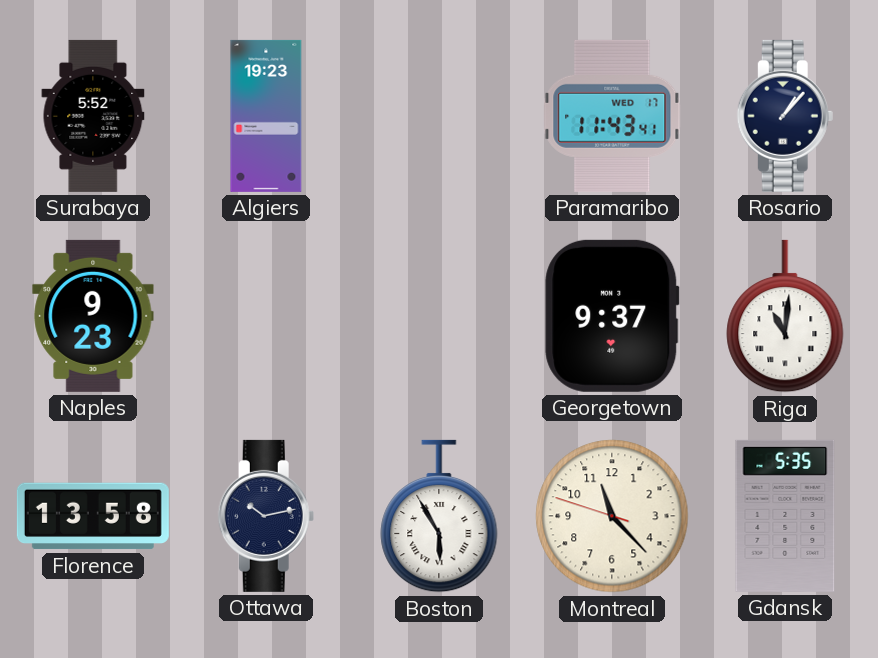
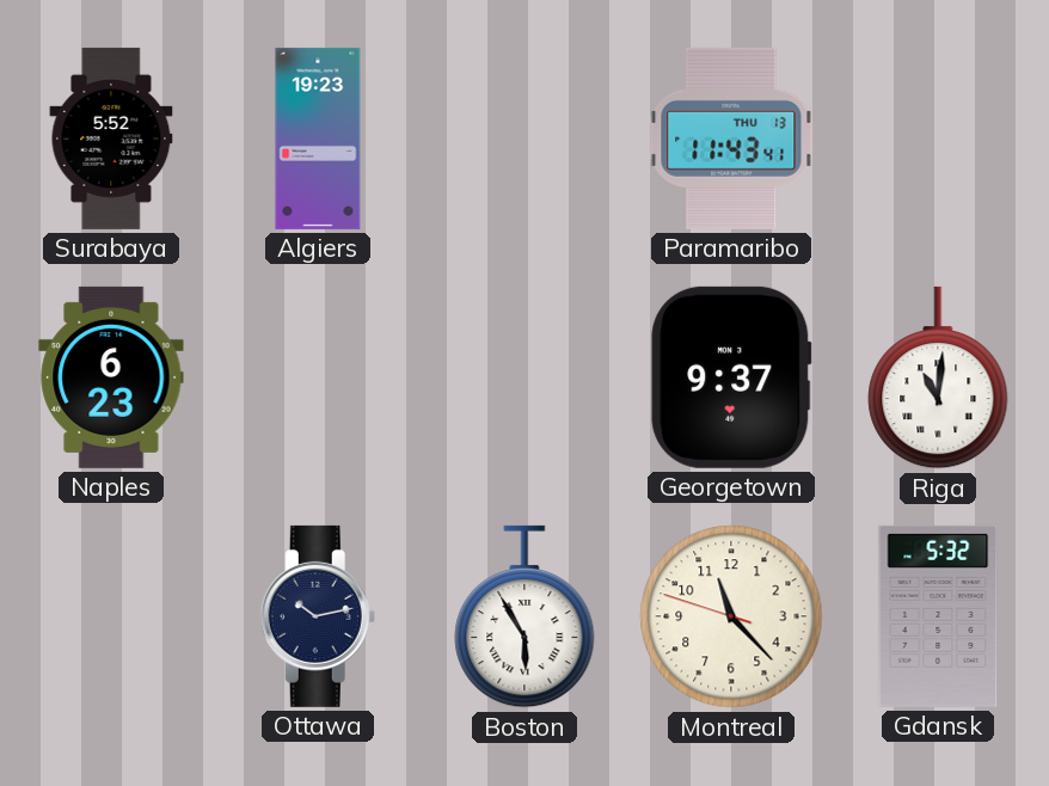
Paramaribo date: WED 17 -> THU 13
Rosario: 1:07 -> none
Naples: 9:23 -> 6:23
Florence: 13:58 -> none
Gdansk: 5:35 -> 5:32
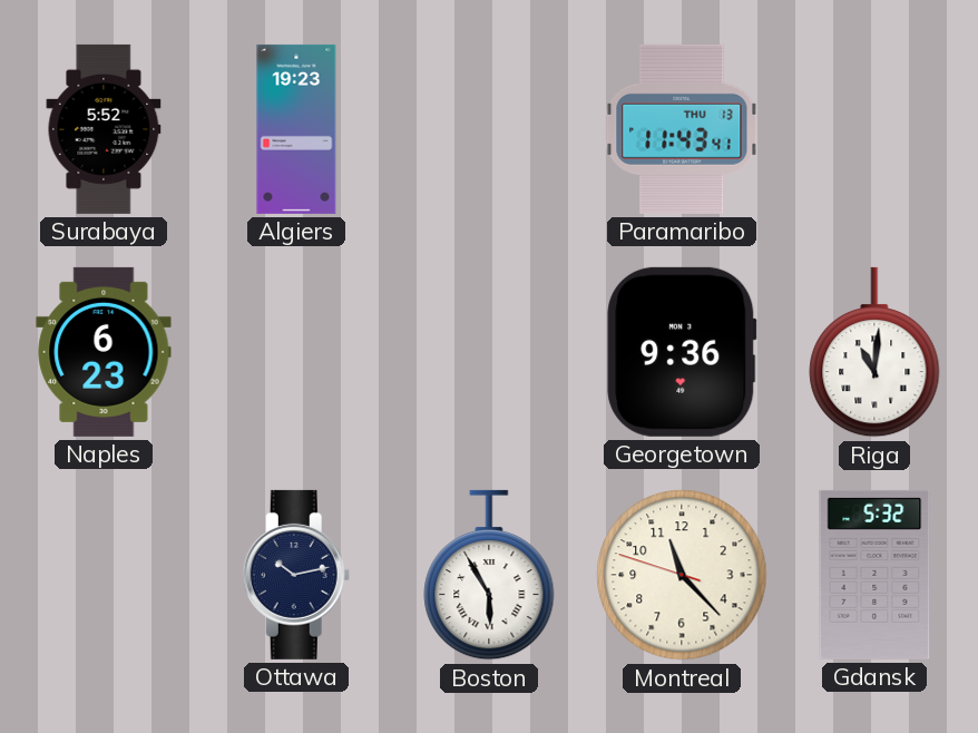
Georgetown: 9:37 -> 9:36
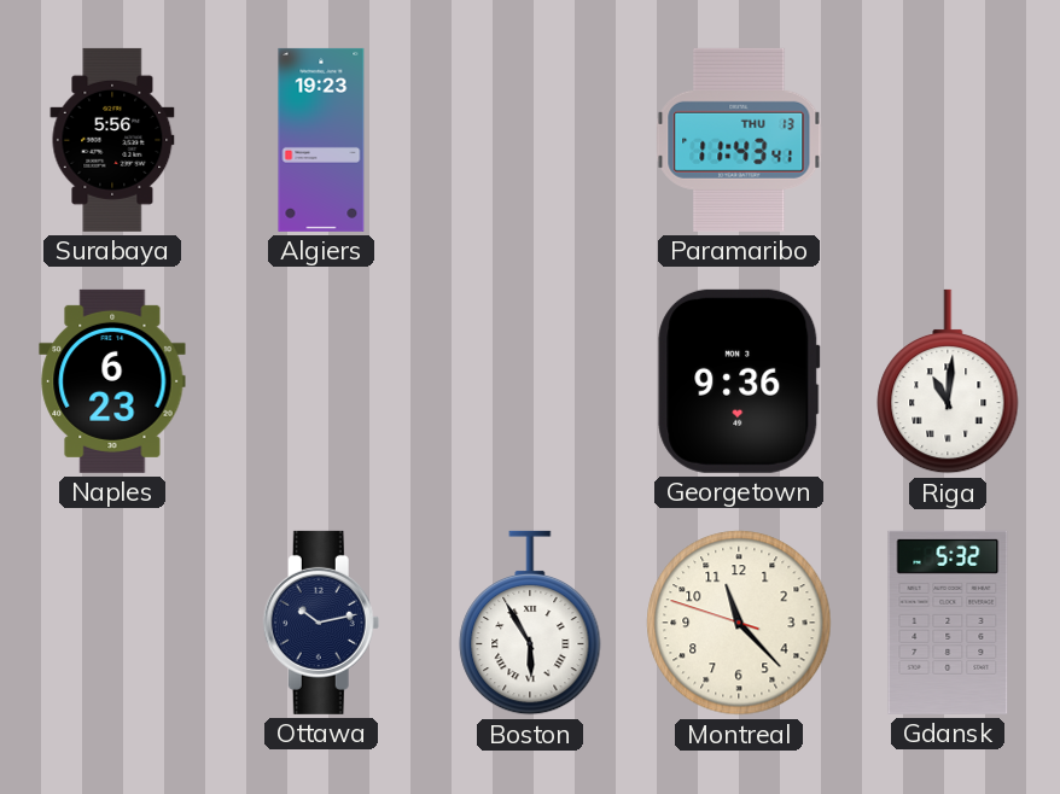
Surabaya: 5:52 -> 5:56
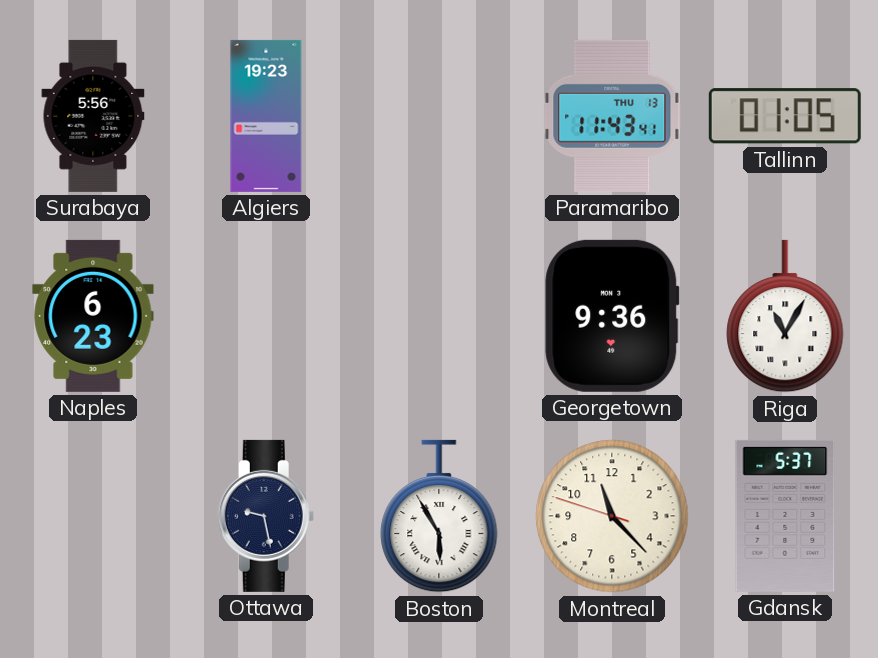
Tallinn: none -> 01:05
Riga: 11:01 -> 11:05
Ottawa: 10:13 -> 9:28
Gdansk: 5:32 -> 5:37
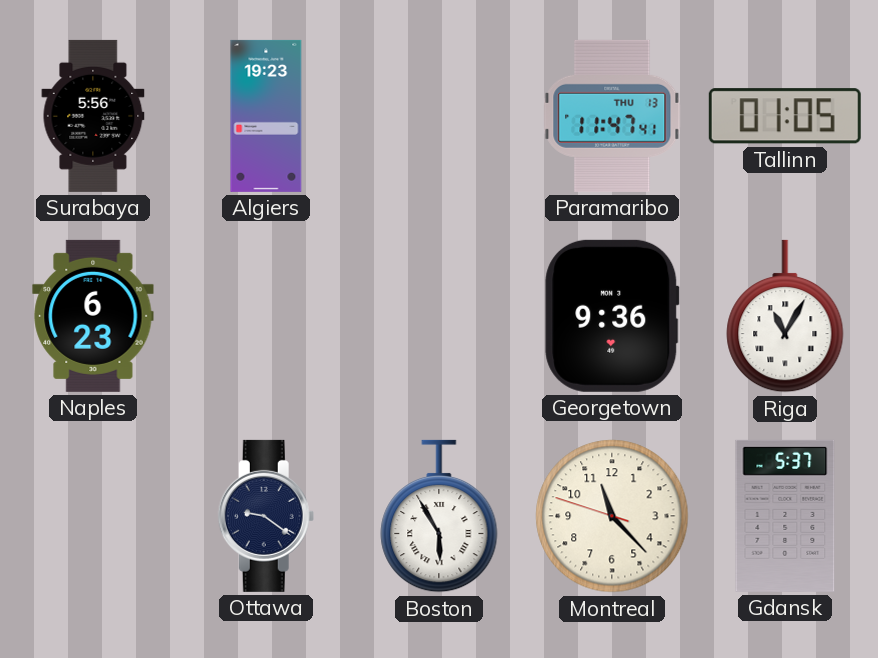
Paramaribo: 11:43 -> 11:47
Ottawa: 9:28 -> 9:21
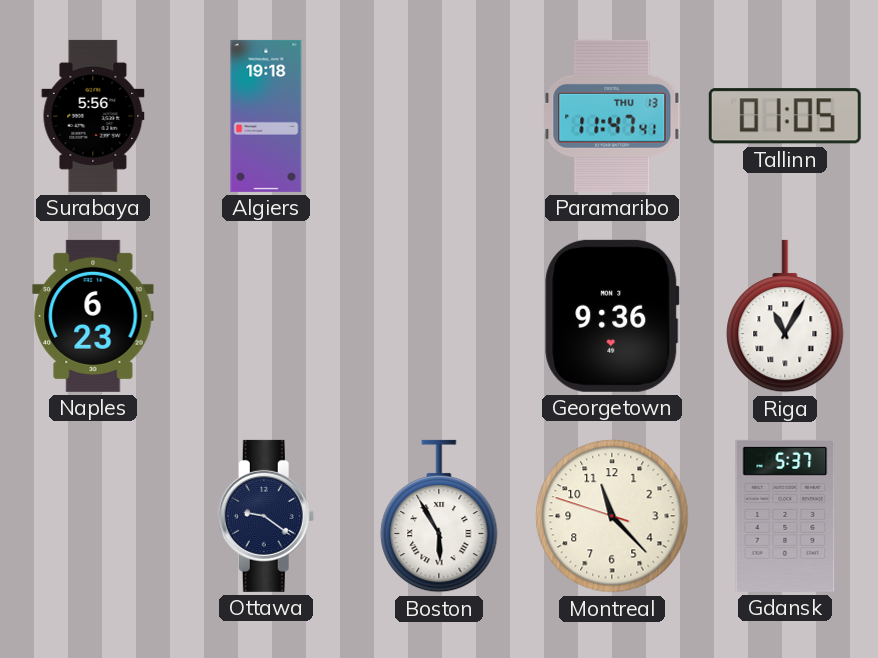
Algiers: 19:23 -> 19:18
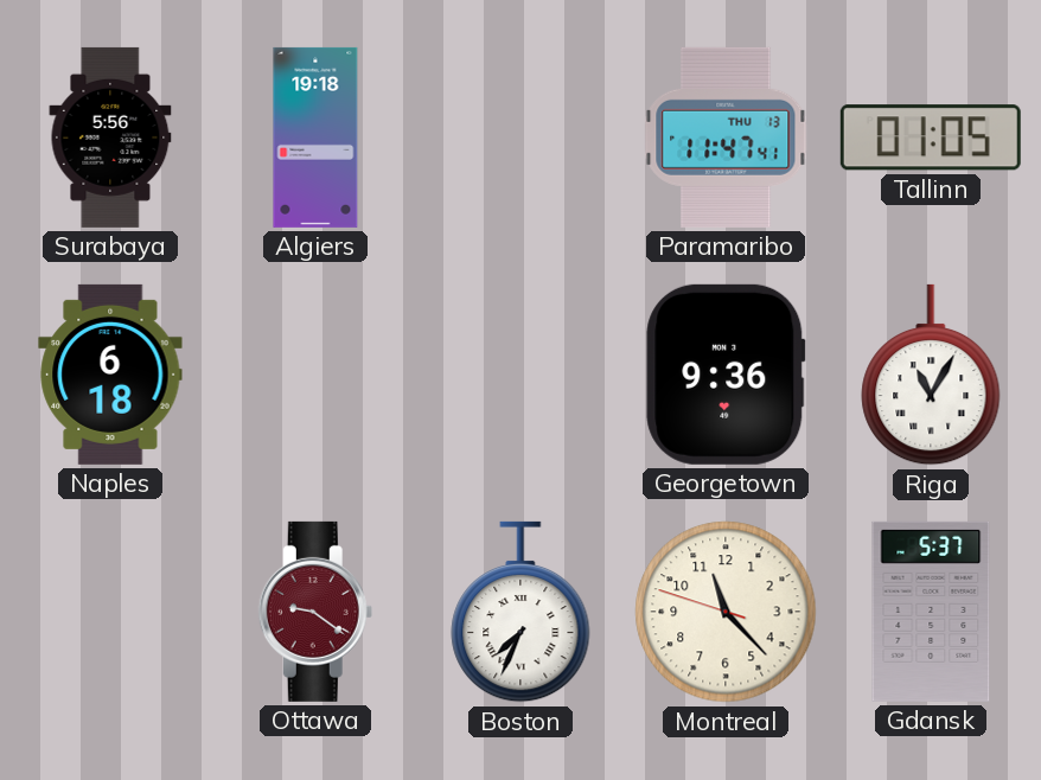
Naples: 6:23 -> 6:18
Ottawa dial: navy -> burgundy
Boston: 5:55 -> 7:34
